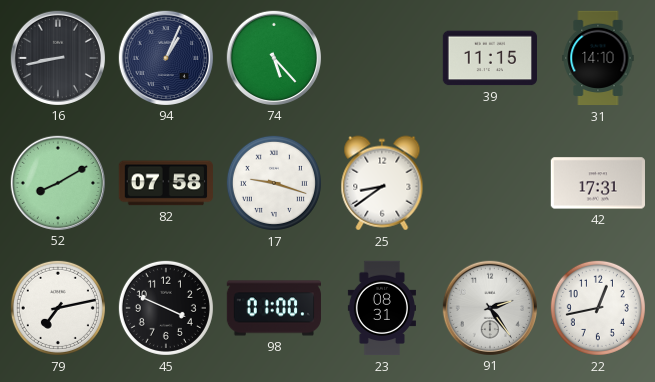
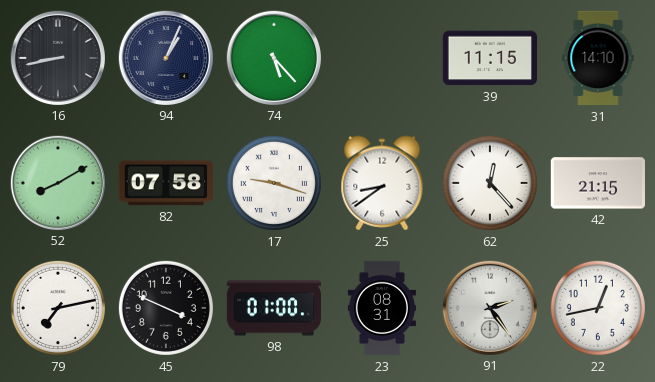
62: none -> 12:23
42: 17:31 -> 21:15
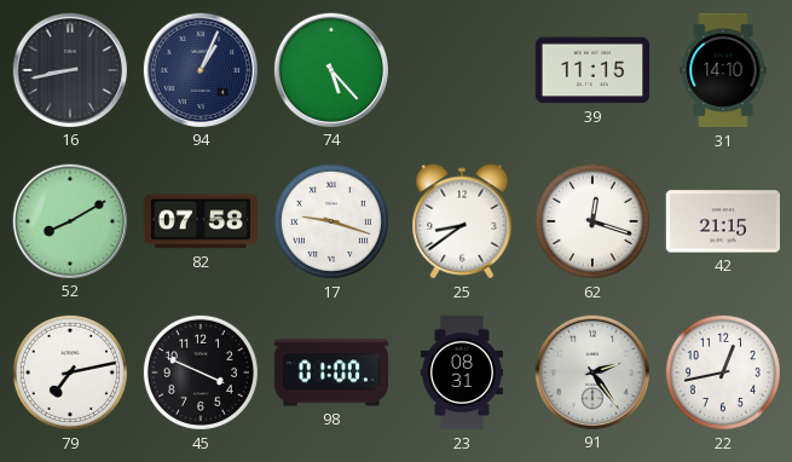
62: 12:23 -> 12:18
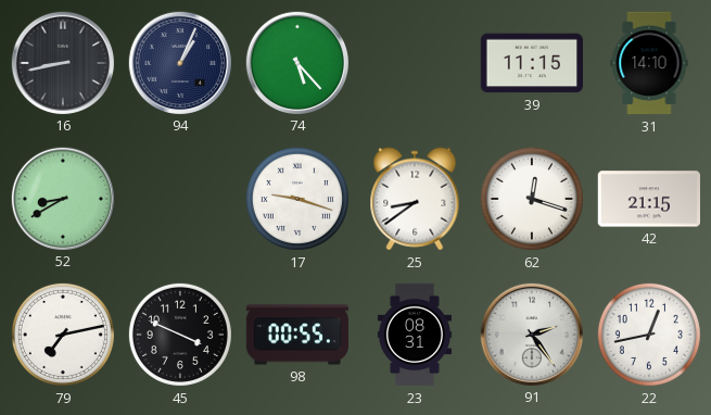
52: 8:10 -> 8:40
82: 07:58 -> none
98: 01:00 -> 00:55
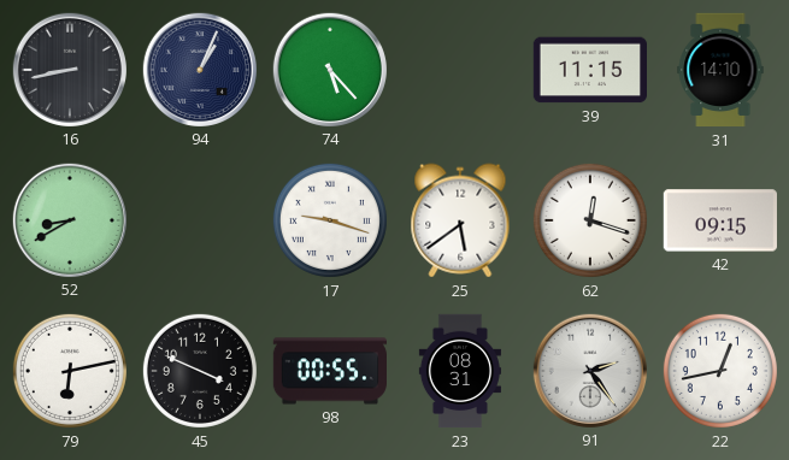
25: 8:39 -> 5:39
42: 21:15 -> 09:15
79: 7:13 -> 6:13
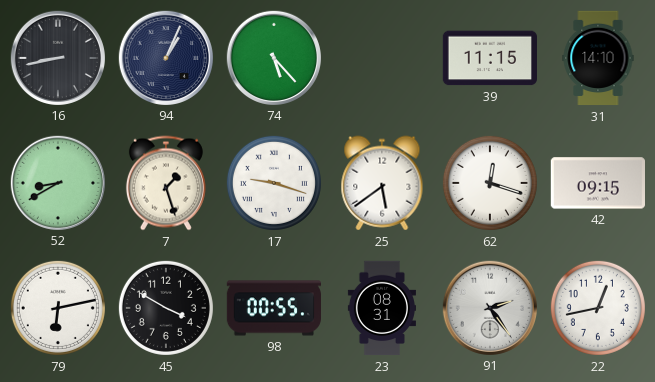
7: none -> 1:27
45: 3:49 -> 3:50
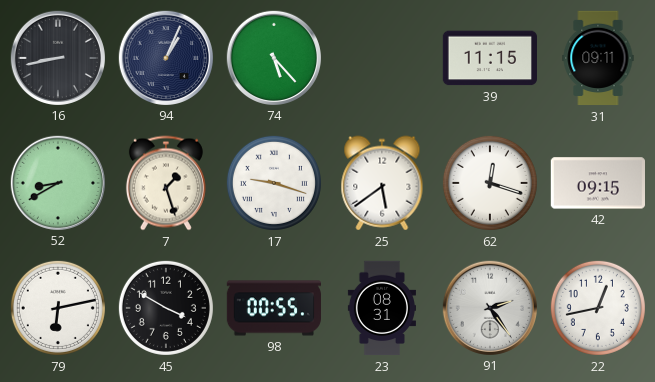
31: 14:10 -> 09:11
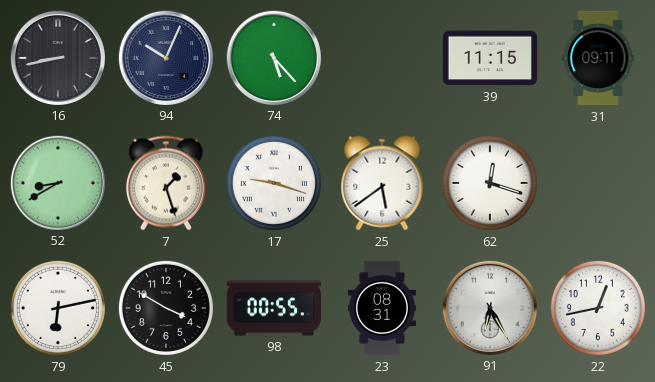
94: 1:04 -> 10:04
42: 09:15 -> none
91: 2:24 -> 6:25
